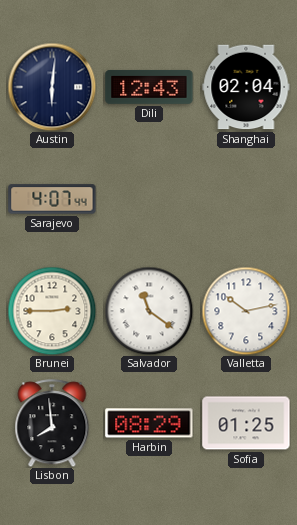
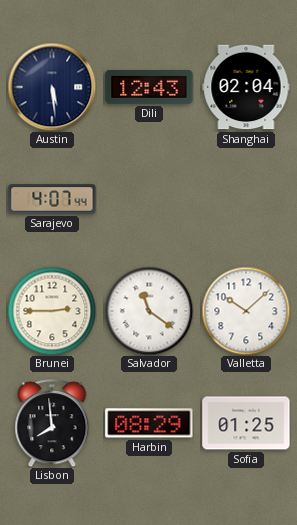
Austin: 6:01 -> 5:29
Valletta: 10:13 -> 10:08
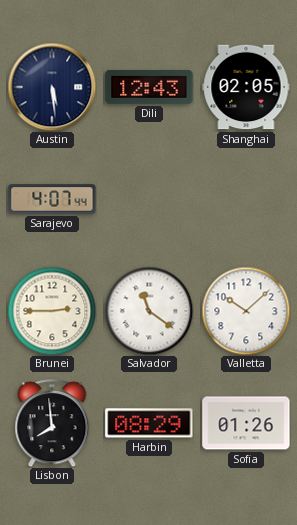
Shanghai: 02:04 -> 02:05
Sofia: 01:25 -> 01:26
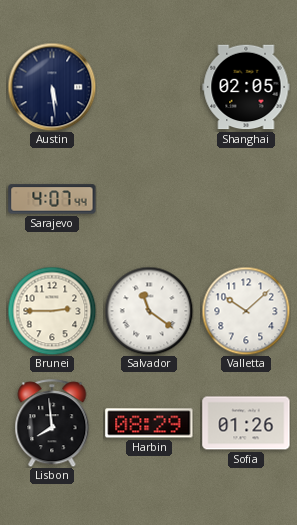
Dili: 12:43 -> none
